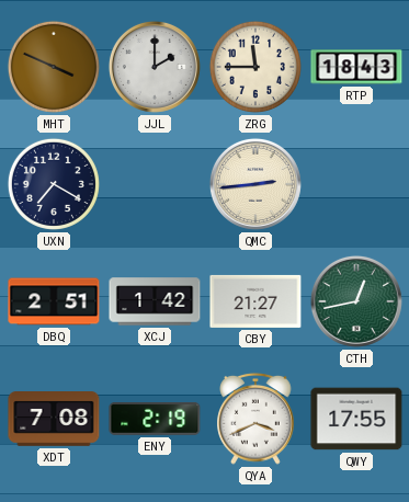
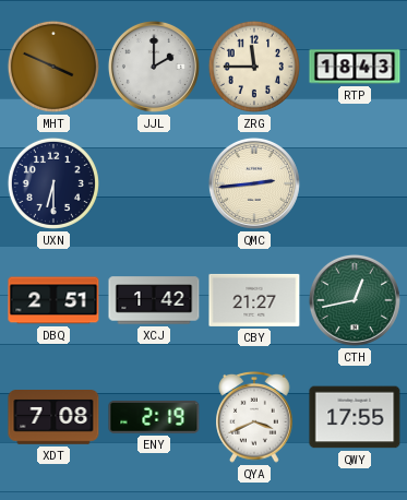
UXN: 7:20 -> 6:30
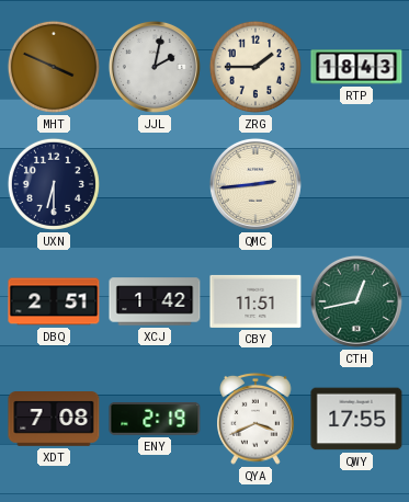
JJL: 2:00 -> 2:02
ZRG: 11:45 -> 1:45
CBY: 21:27 -> 11:51
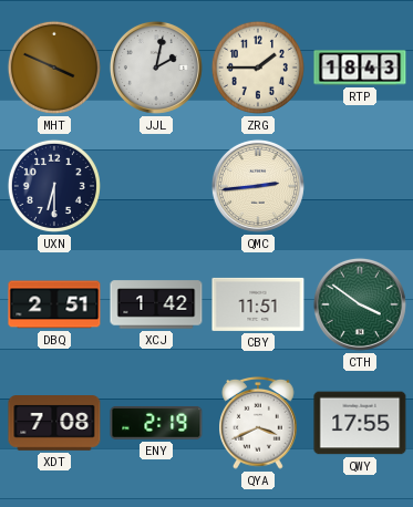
CTH: 12:43 -> 3:51
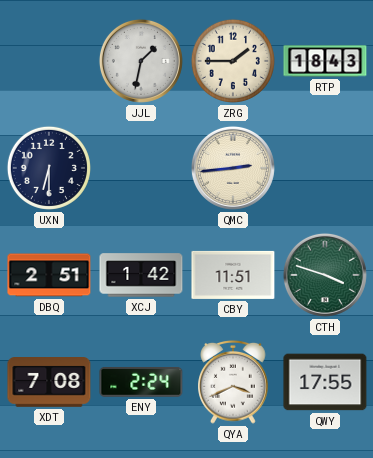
MHT: 3:49 -> none
JJL: 2:02 -> 1:32
CTH: 3:51 -> 3:48
ENY: 2:19 -> 2:24
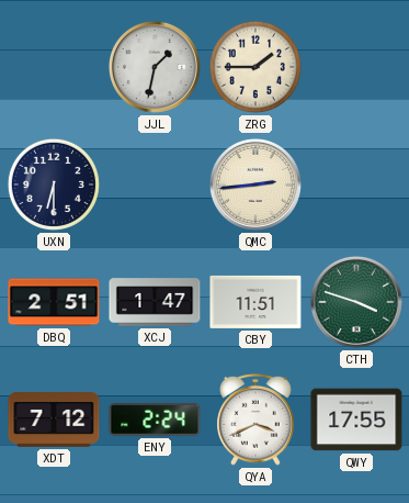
RTP: 18:43 -> none
XCJ: 1:42 -> 1:47
XDT: 7:08 -> 7:12
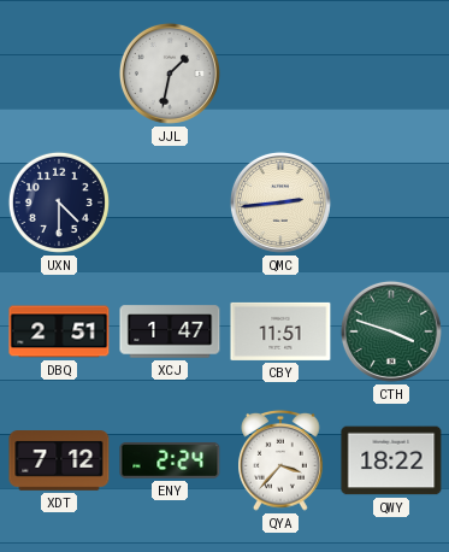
ZRG: 1:45 -> none
UXN: 6:30 -> 4:30
QYA: 3:41 -> 3:37
QWY: 17:55 -> 18:22
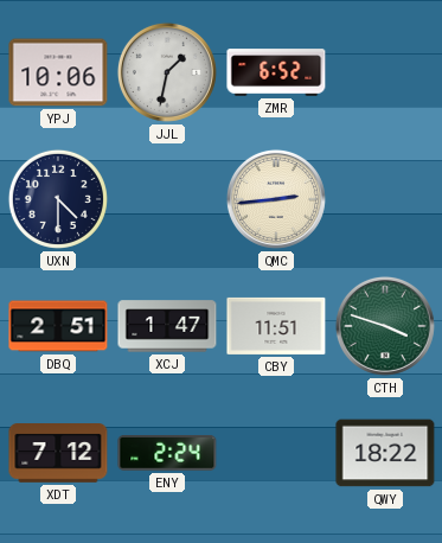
YPJ: none -> 10:06
ZMR: none -> 6:52
QYA: 3:37 -> none
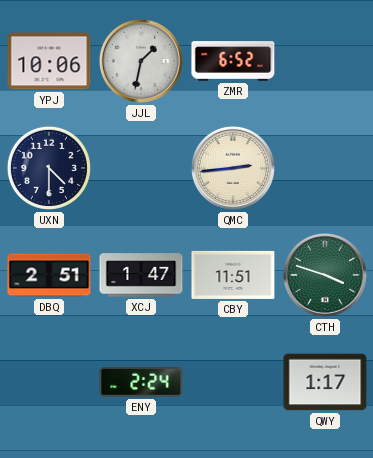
XDT: 7:12 -> none
QWY: 18:22 -> 1:17
